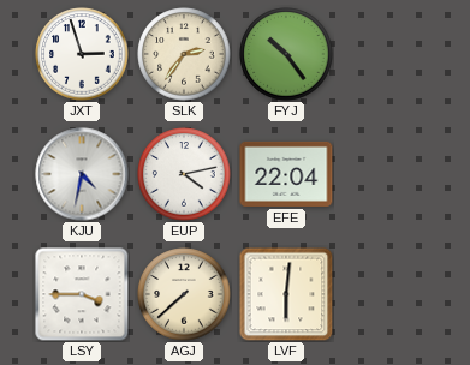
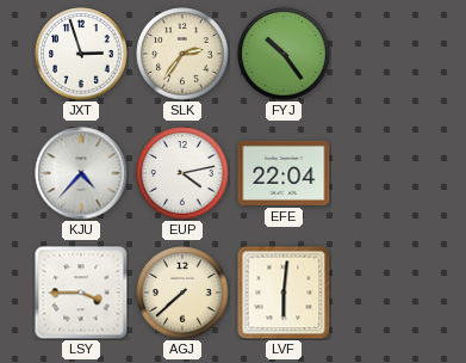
KJU: 4:32 -> 4:37
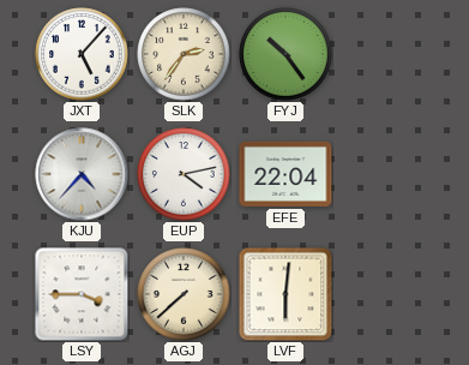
JXT: 2:57 -> 5:07
